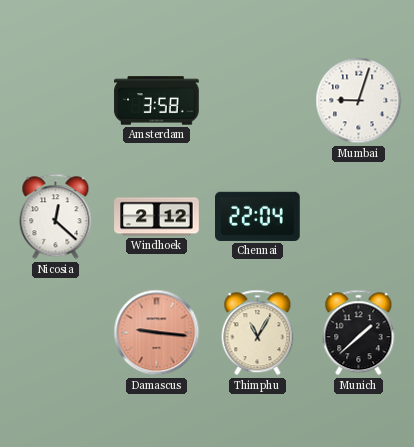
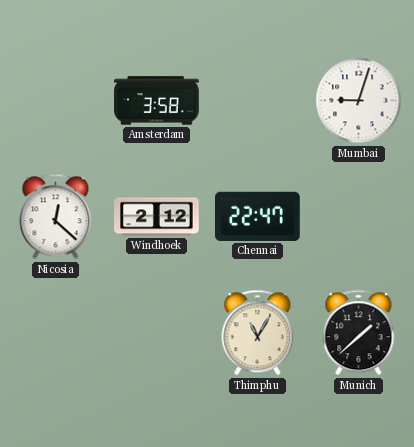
Chennai: 22:04 -> 22:47
Damascus: 9:16 -> none
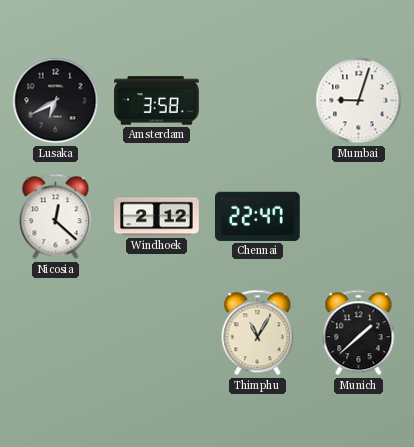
Lusaka: none -> 6:40
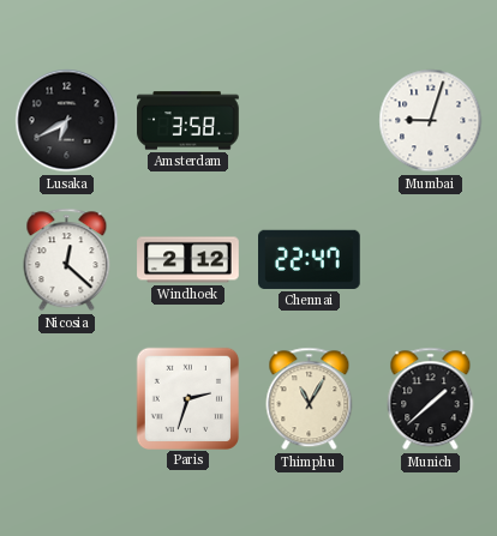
Paris: none -> 2:33
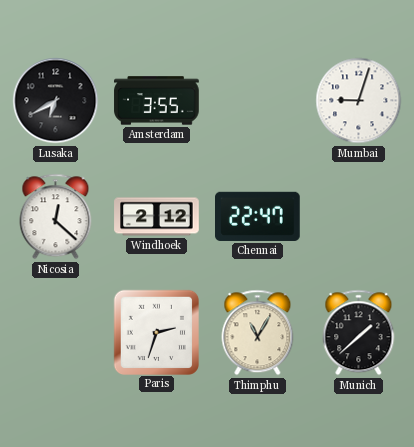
Amsterdam: 3:58 -> 3:55
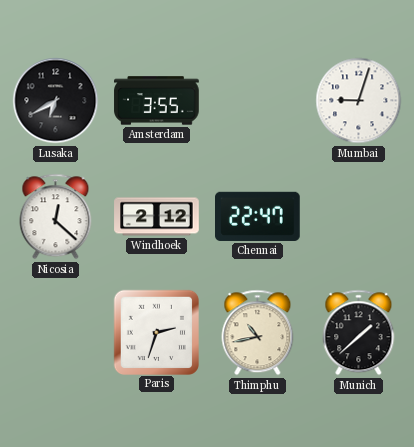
Thimphu: 11:05 -> 10:43
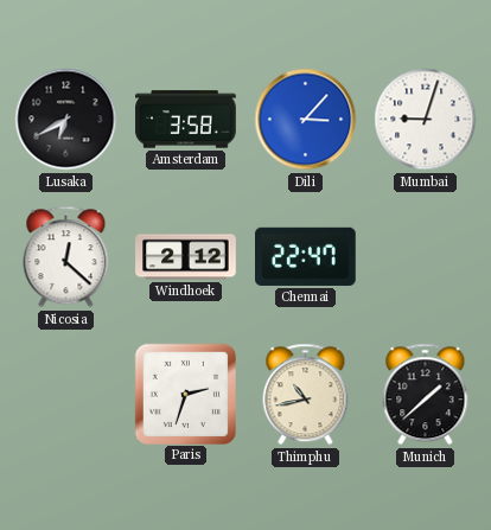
Amsterdam: 3:55 -> 3:58
Dili: none -> 3:07
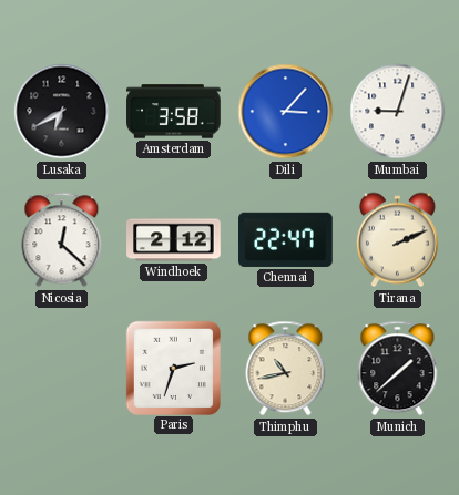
Tirana: none -> 2:11
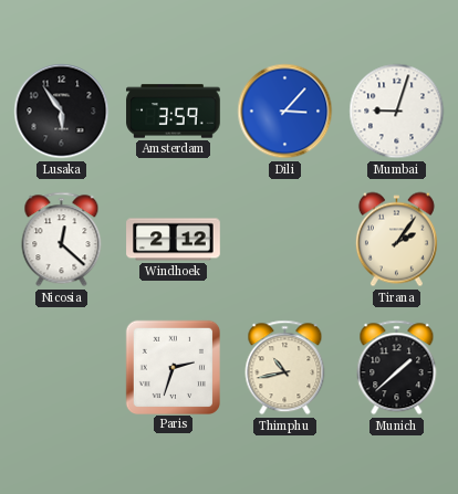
Lusaka: 6:40 -> 5:54
Amsterdam: 3:58 -> 3:59
Chennai: 22:47 -> none
Tirana: 2:11 -> 2:06
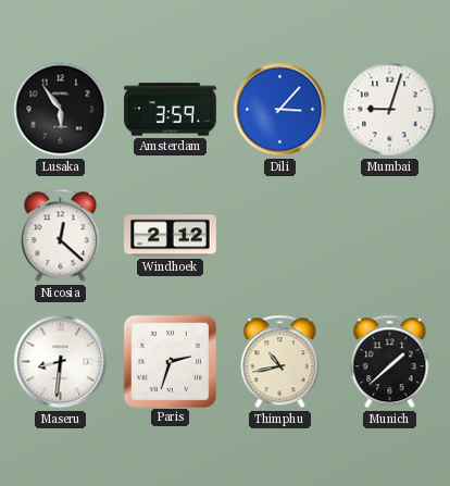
Tirana: 2:06 -> none
Maseru: none -> 8:31
